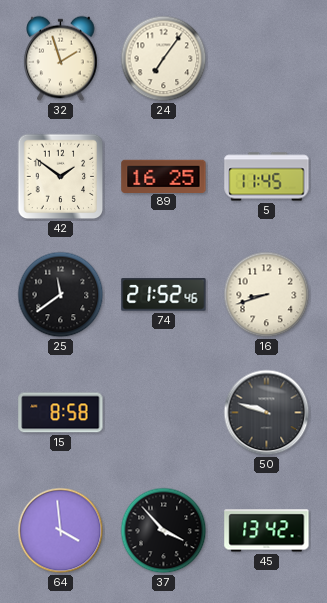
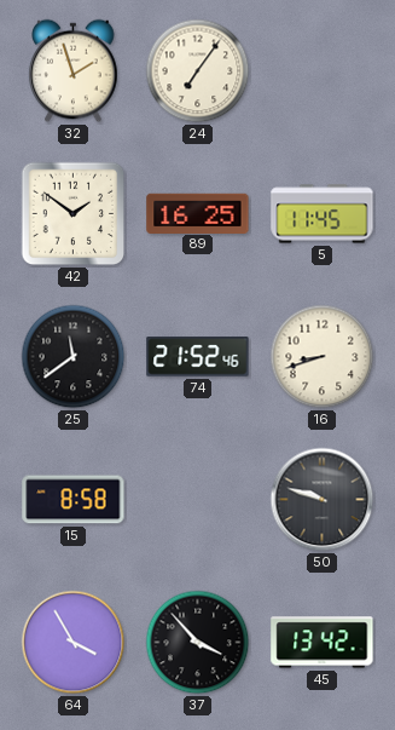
64: 3:59 -> 3:55
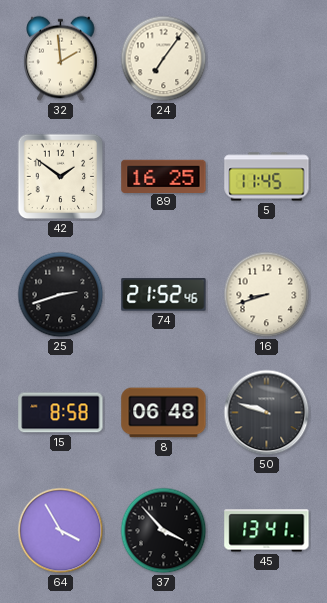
32: 1:57 -> 1:59
25: 11:39 -> 2:42
8: none -> 06:48
45: 13:42 -> 13:41
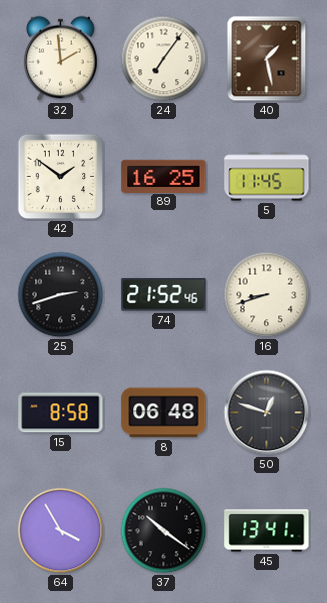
40: none -> 1:28
50: 9:48 -> 12:48
37: 3:53 -> 10:21
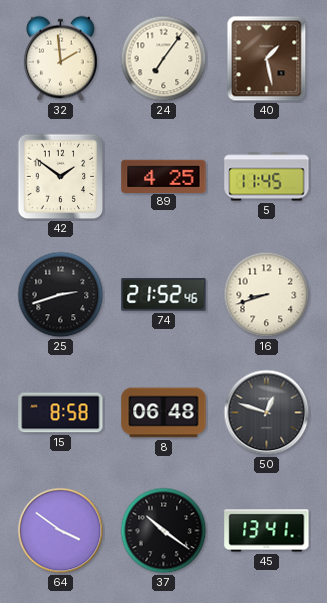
89: 16:25 -> 4:25
64: 3:55 -> 3:51
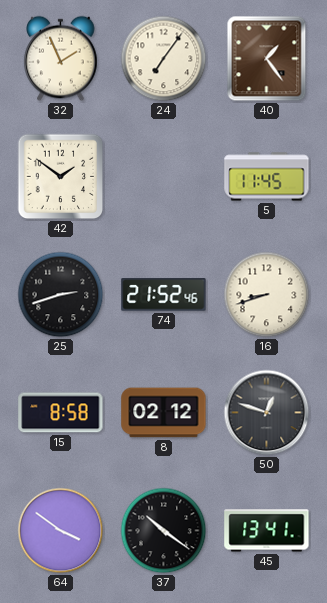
32: 1:59 -> 1:56
40: 1:28 -> 1:24
89: 4:25 -> none
8: 06:48 -> 02:12
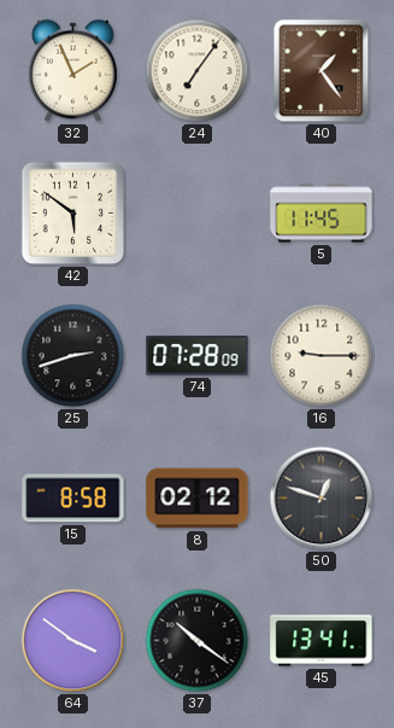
42: 1:51 -> 5:51
74: 21:52 -> 07:28
16: 8:42 -> 9:15
